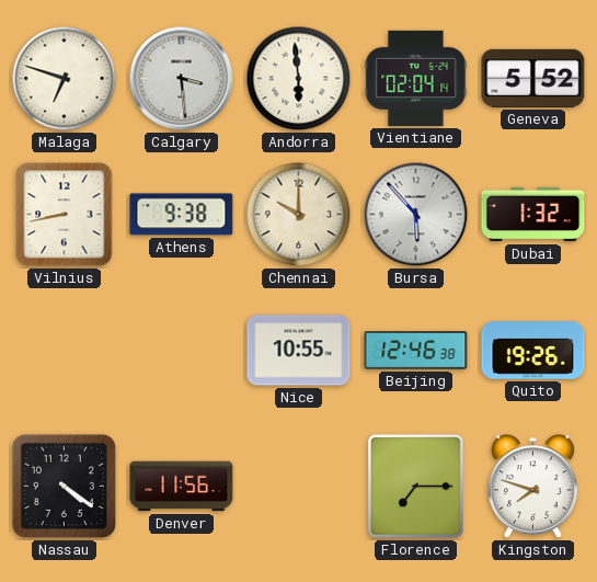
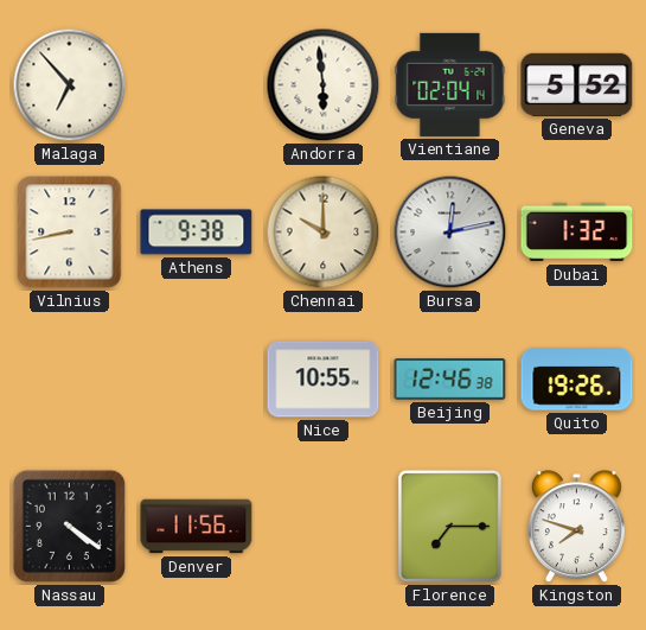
Malaga: 6:48 -> 6:53
Calgary: 3:29 -> none
Bursa: 5:53 -> 12:13
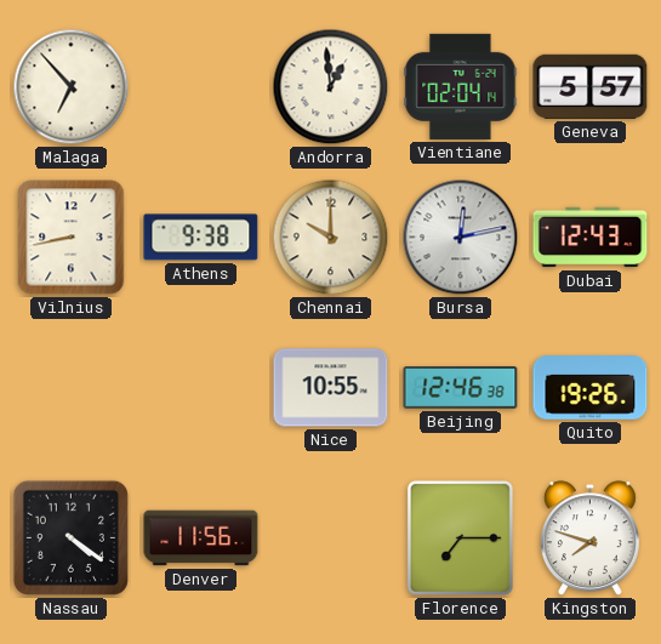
Andorra: 5:59 -> 12:59
Geneva: 5:52 -> 5:57
Dubai: 1:32 -> 12:43
